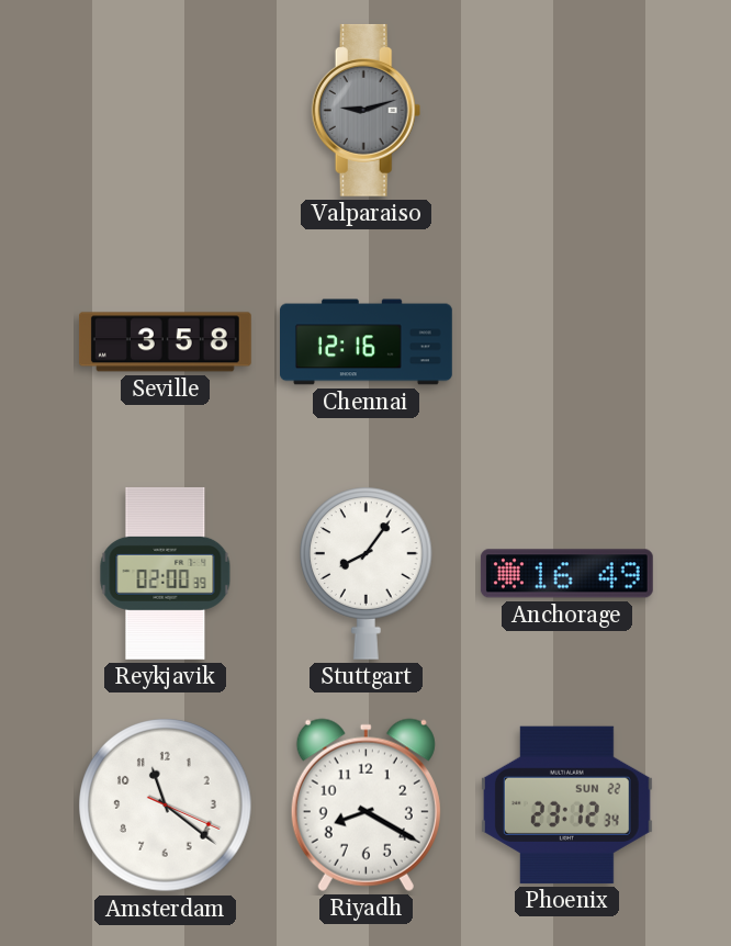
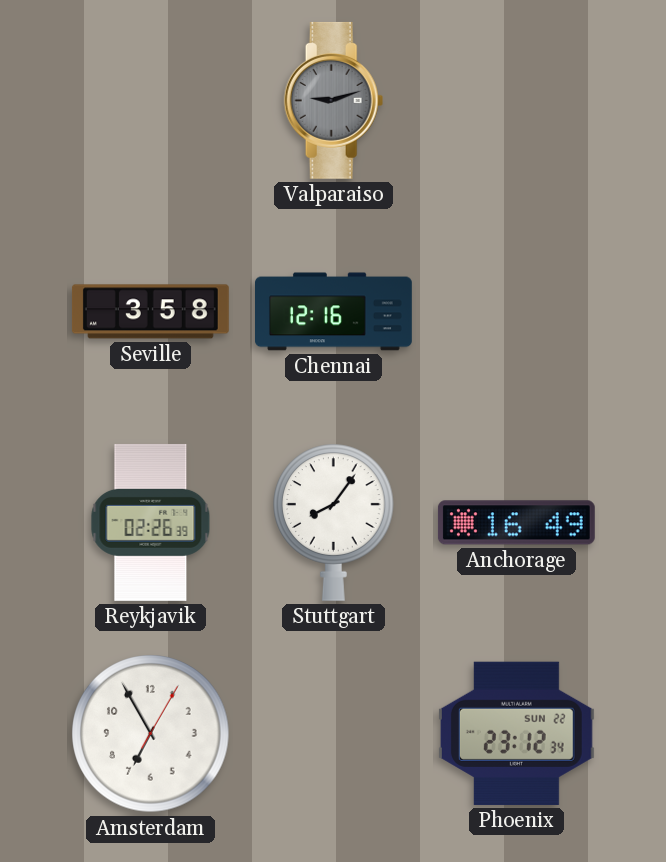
Reykjavik: 02:00 -> 02:26
Amsterdam: 11:21 -> 6:55
Riyadh: 8:20 -> none
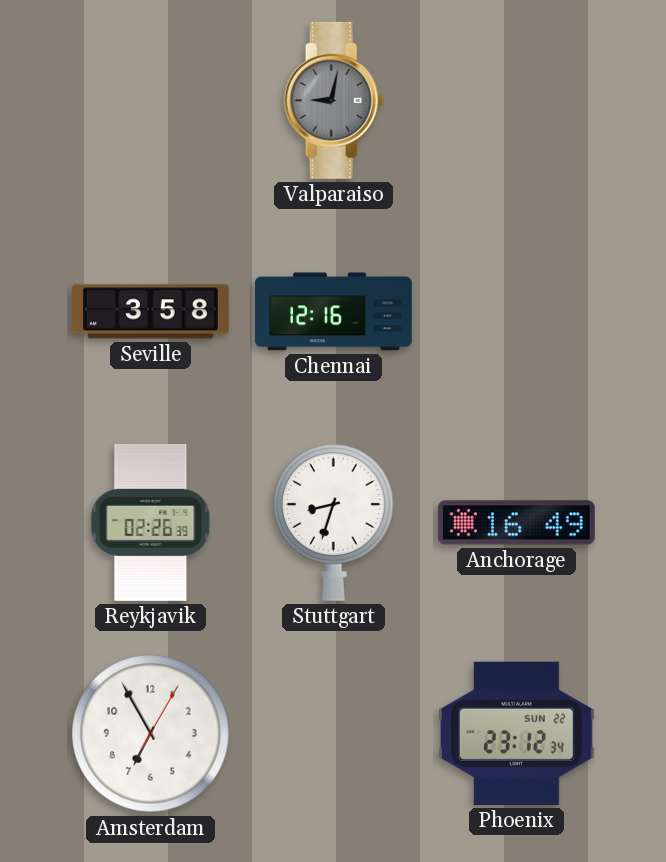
Valparaiso: 9:12 -> 9:02
Stuttgart: 8:06 -> 8:33
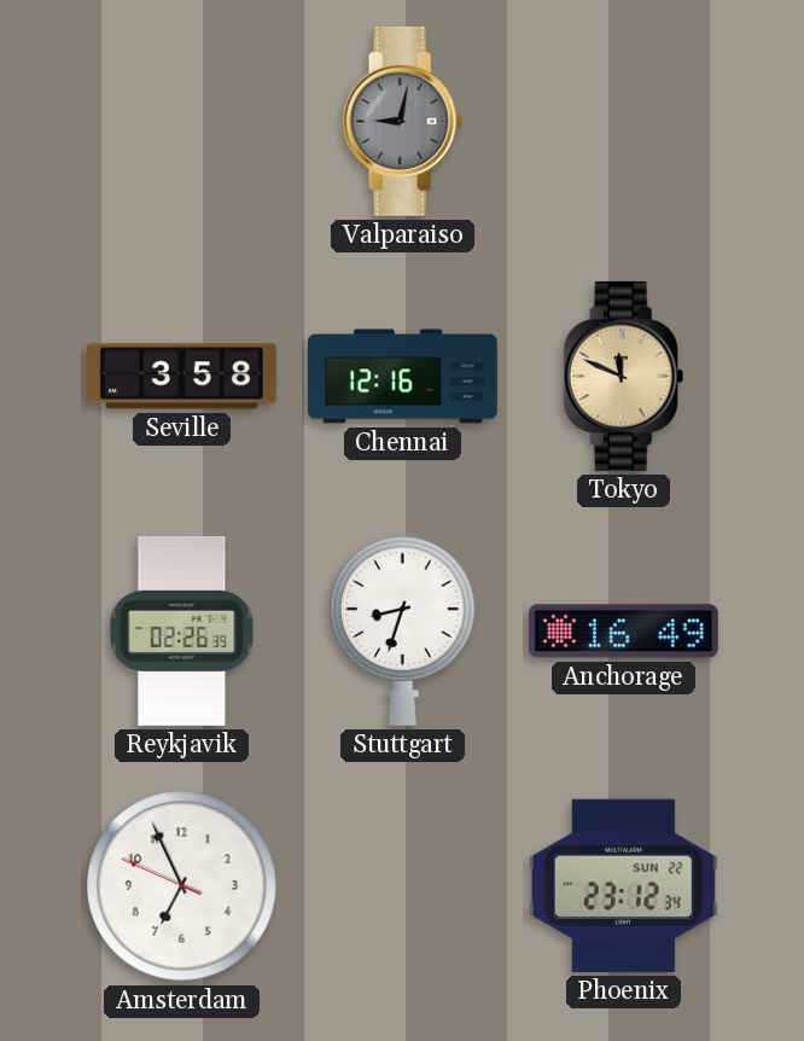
Tokyo: none -> 11:49
Amsterdam: 6:55:05 -> 6:55:49
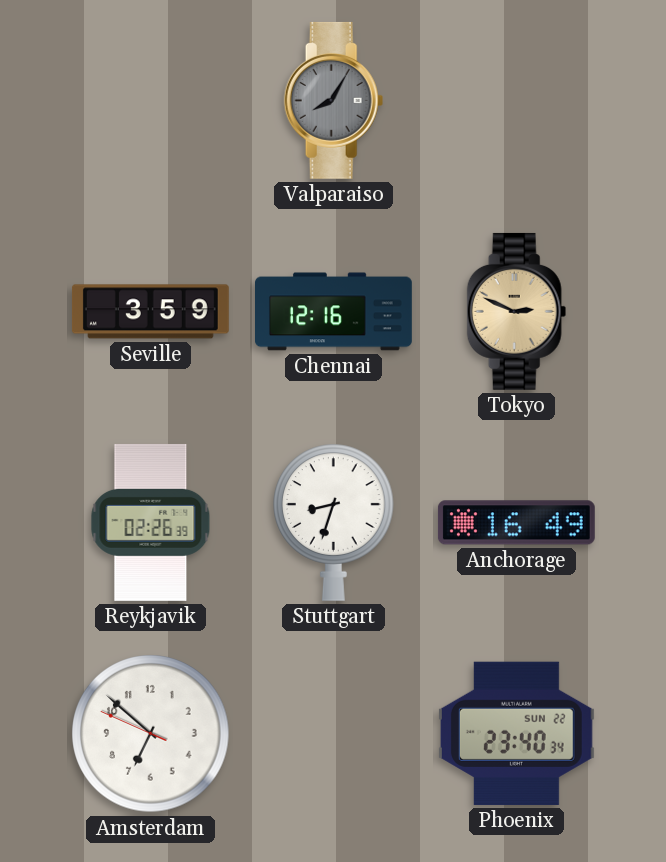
Valparaiso: 9:02 -> 8:05
Seville: 3:58 -> 3:59
Tokyo: 11:49 -> 2:49
Amsterdam: 6:55 -> 6:51
Phoenix: 23:12 -> 23:40
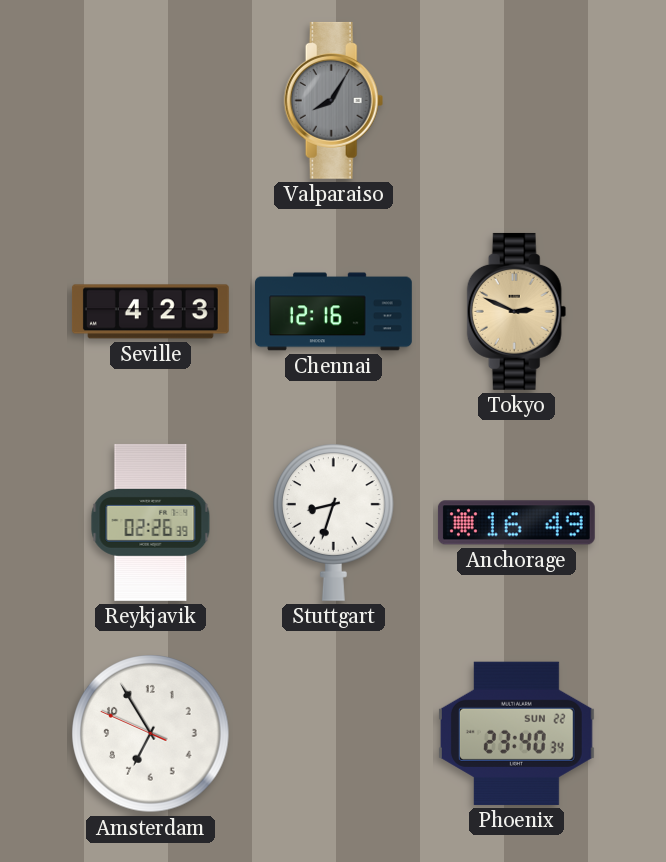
Seville: 3:59 -> 4:23
Amsterdam: 6:51 -> 6:54
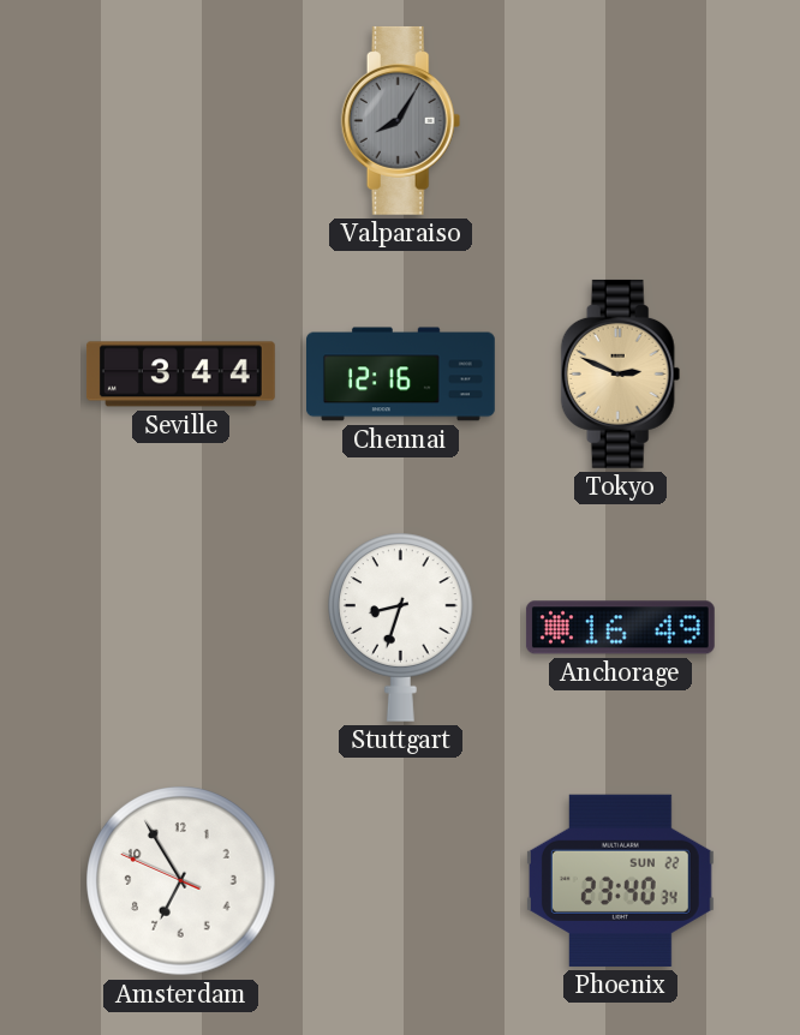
Seville: 4:23 -> 3:44
Reykjavik: 02:26 -> none
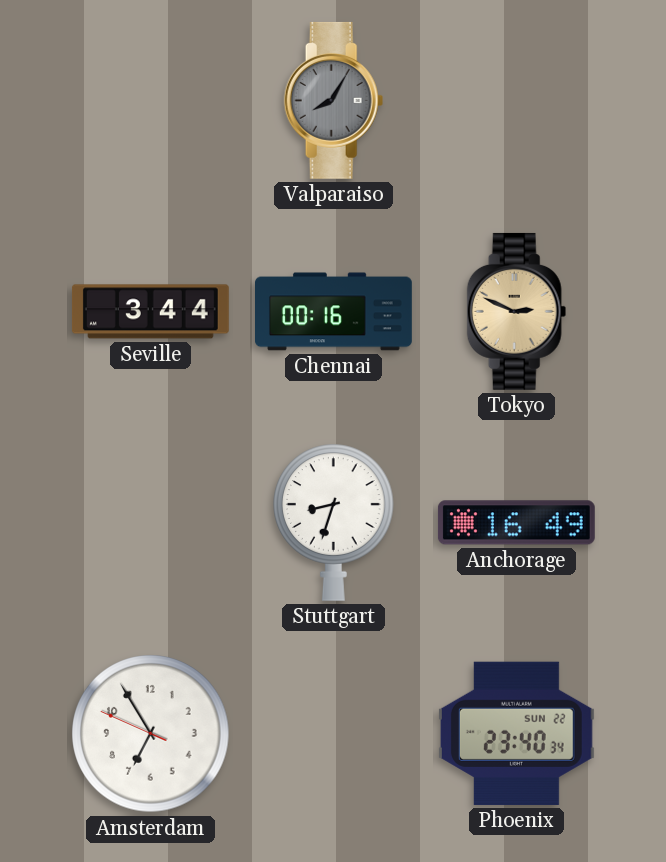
Chennai: 12:16 -> 00:16
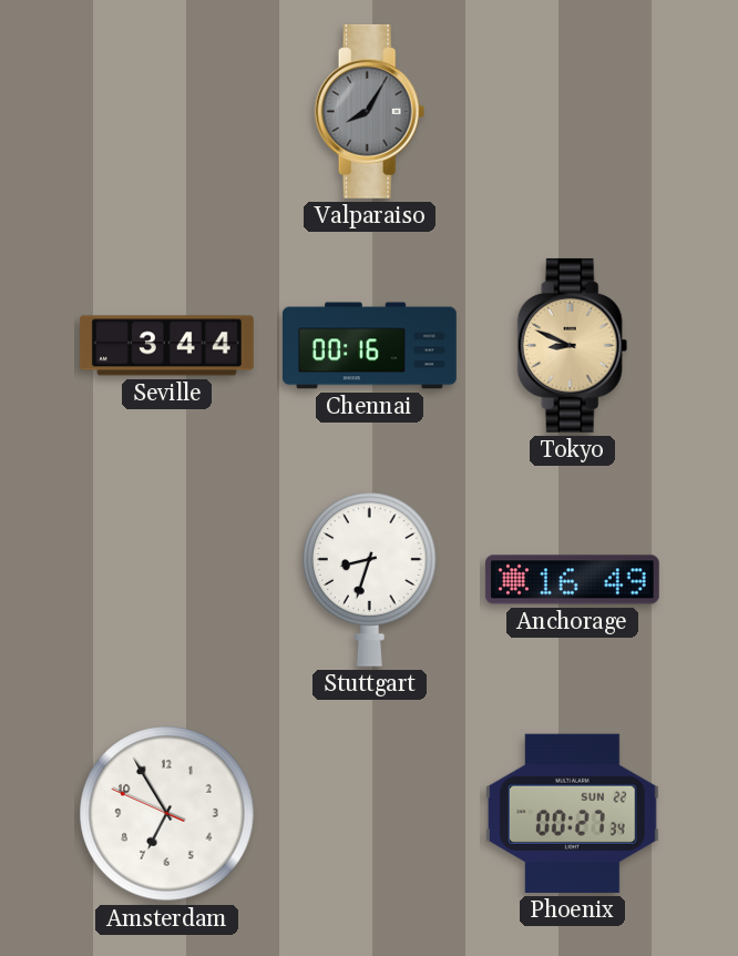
Tokyo: 2:49 -> 8:49
Phoenix: 23:40 -> 00:27
